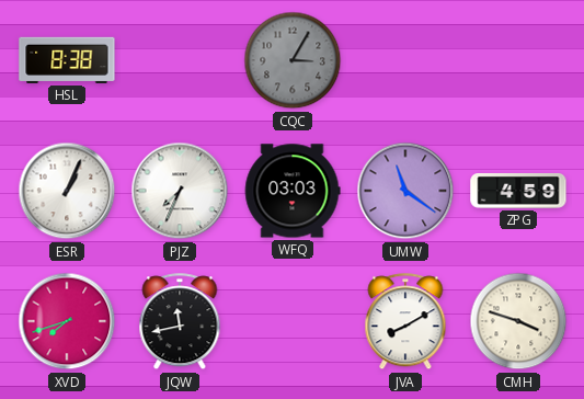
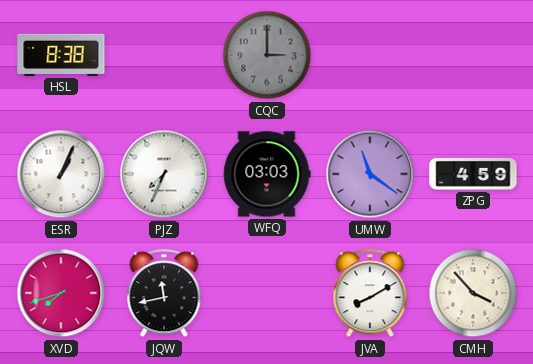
CQC: 3:05 -> 3:00
CMH: 3:48 -> 3:53
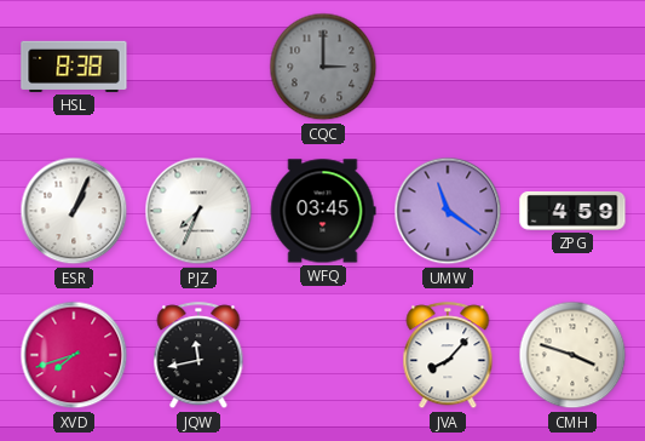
WFQ: 03:03 -> 03:45
JVA: 8:10 -> 8:07
CMH: 3:53 -> 3:48
